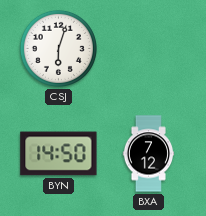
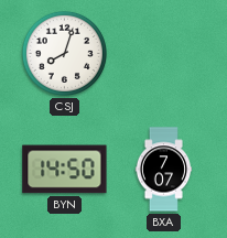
CSJ: 6:03 -> 8:03
BXA: 7:12 -> 7:07
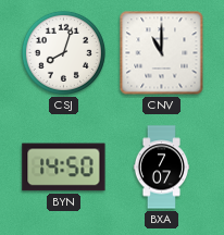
CNV: none -> 11:00
